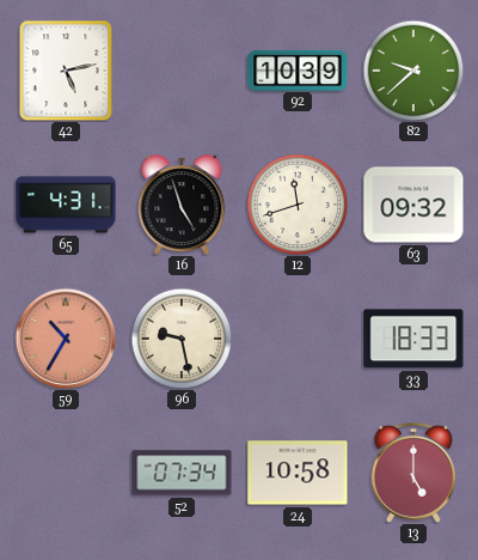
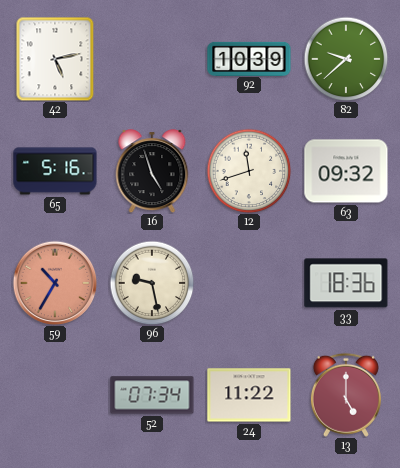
65: 4:31 -> 5:16
33: 18:33 -> 18:36
24: 10:58 -> 11:22
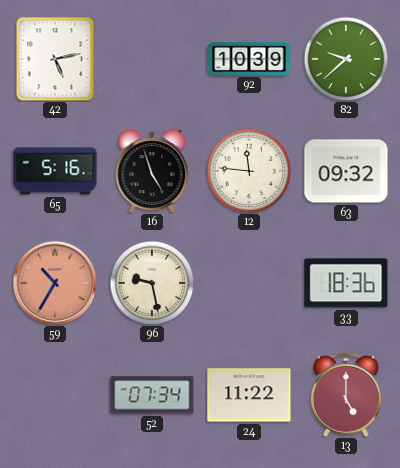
12: 11:42 -> 11:46
